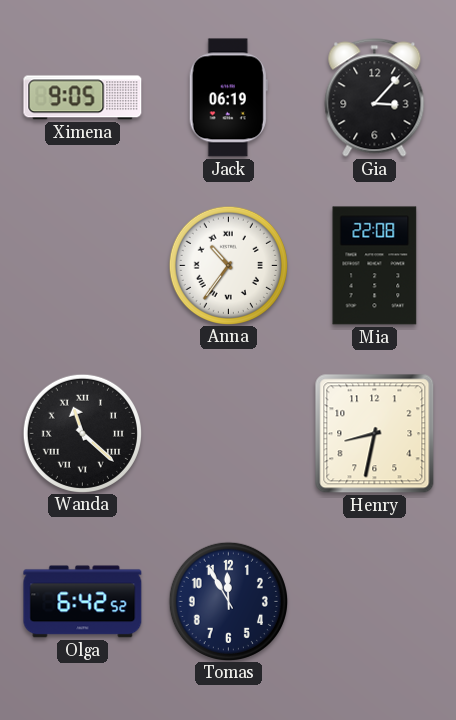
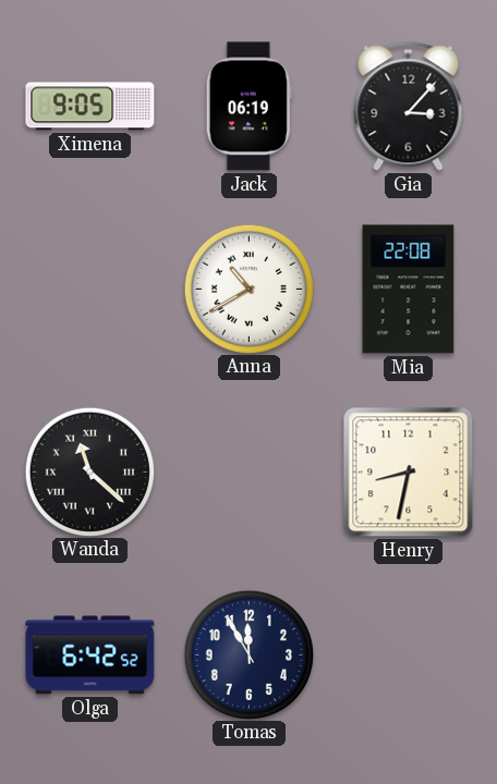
Anna: 10:36 -> 10:40
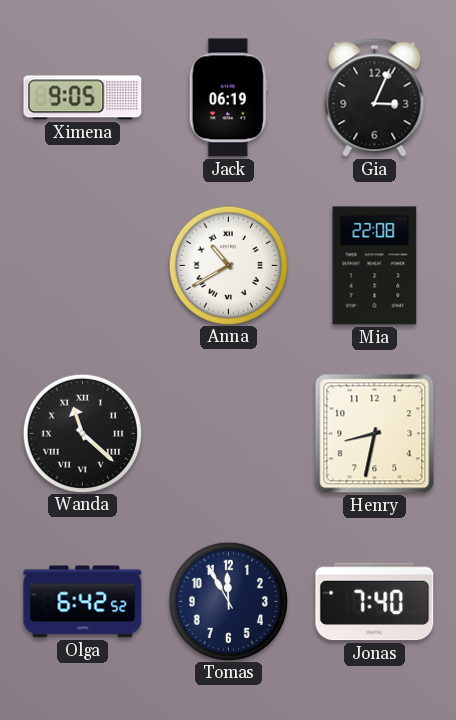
Gia: 3:07 -> 3:04
Jonas: none -> 7:40
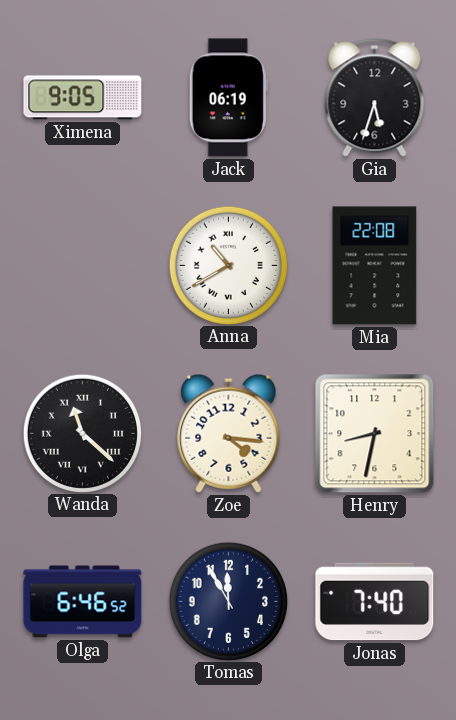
Gia: 3:04 -> 5:33
Zoe: none -> 4:16
Olga: 6:42 -> 6:46
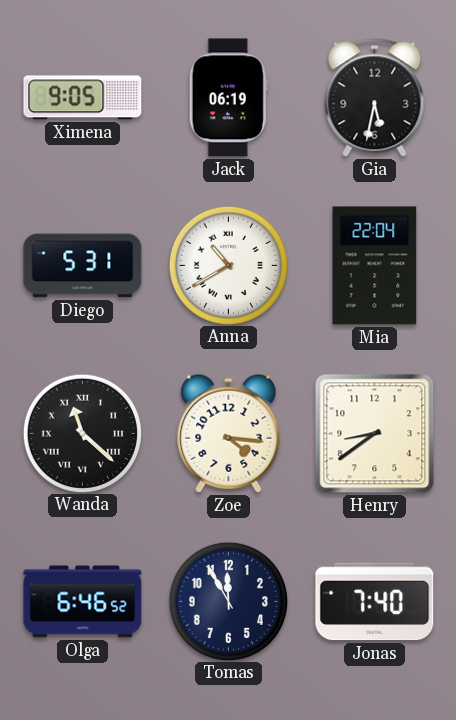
Gia: 5:33 -> 5:32
Diego: none -> 5:31
Mia: 22:08 -> 22:04
Henry: 8:32 -> 8:39
